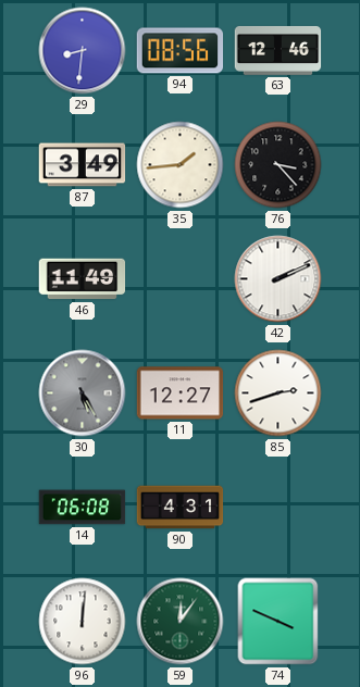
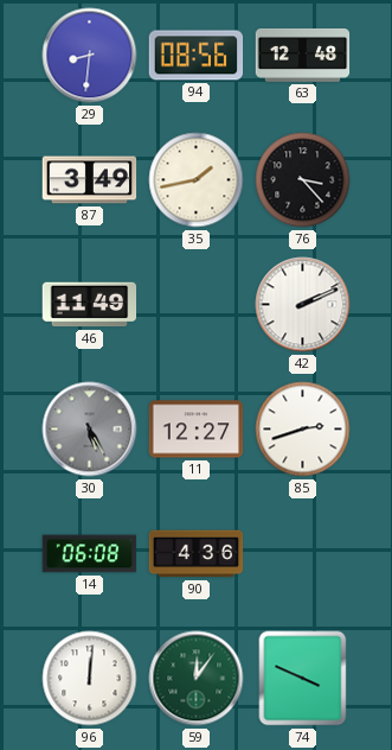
63: 12:46 -> 12:48
35: 1:44 -> 1:43
90: 4:31 -> 4:36
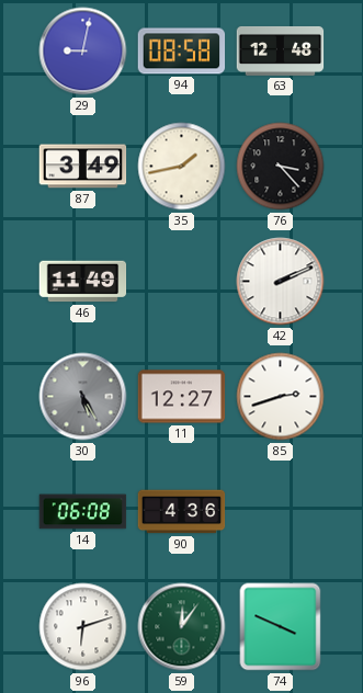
29: 8:31 -> 9:02
94: 08:56 -> 08:58
96: 12:01 -> 6:12
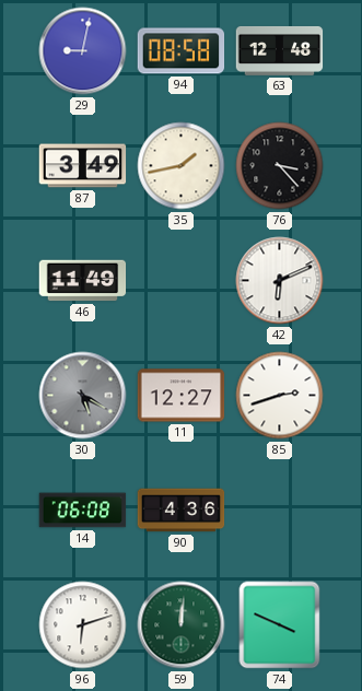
42: 2:11 -> 6:11
30: 5:25 -> 5:20
59: 12:06 -> 12:01
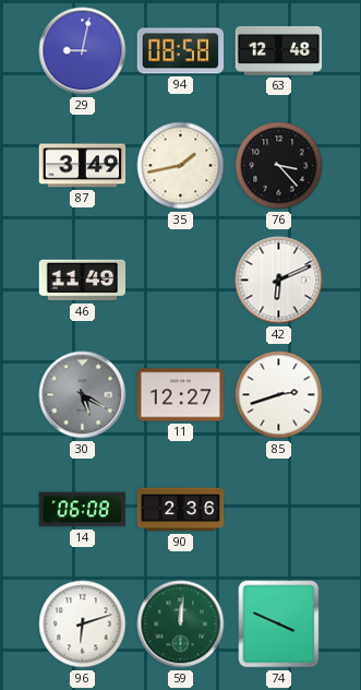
90: 4:36 -> 2:36
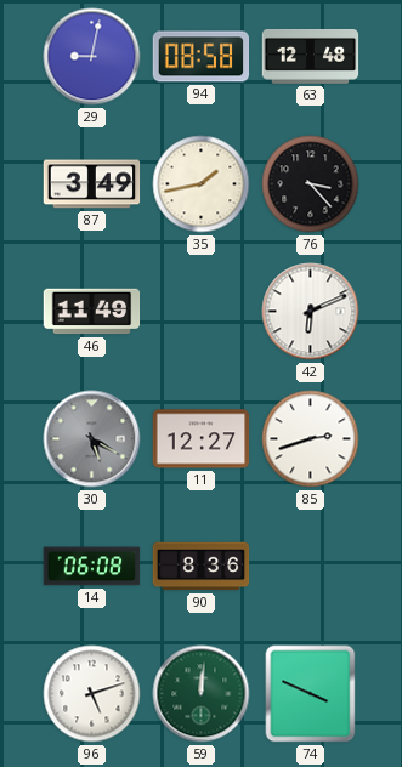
90: 2:36 -> 8:36
96: 6:12 -> 5:12
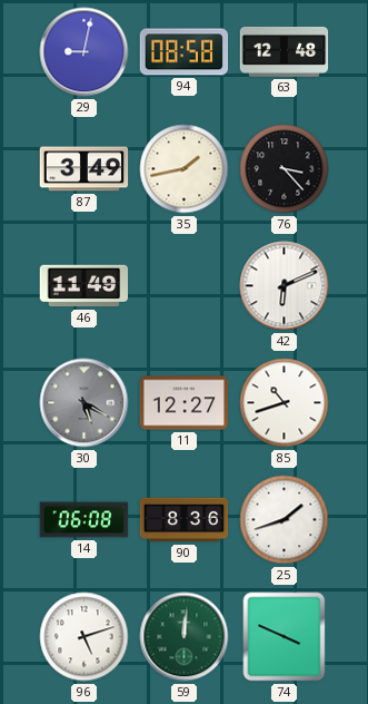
85: 2:42 -> 10:42
25: none -> 1:42
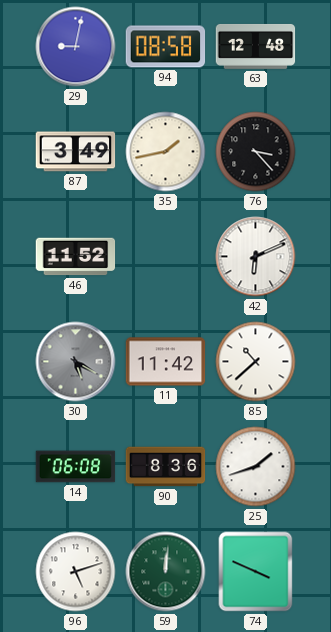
46: 11:49 -> 11:52
11: 12:27 -> 11:42
85: 10:42 -> 10:38
